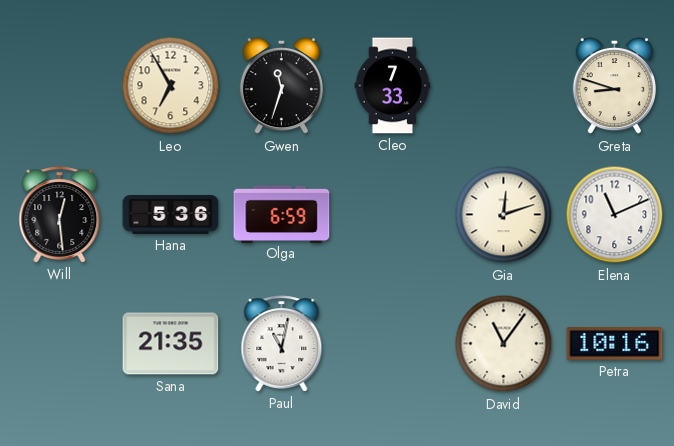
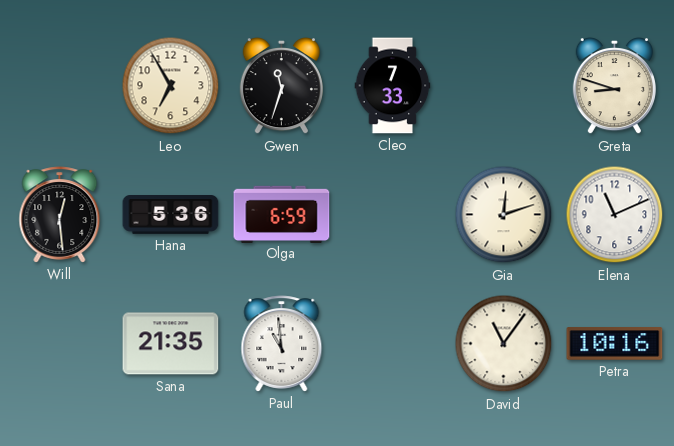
Paul: 11:02 -> 10:59
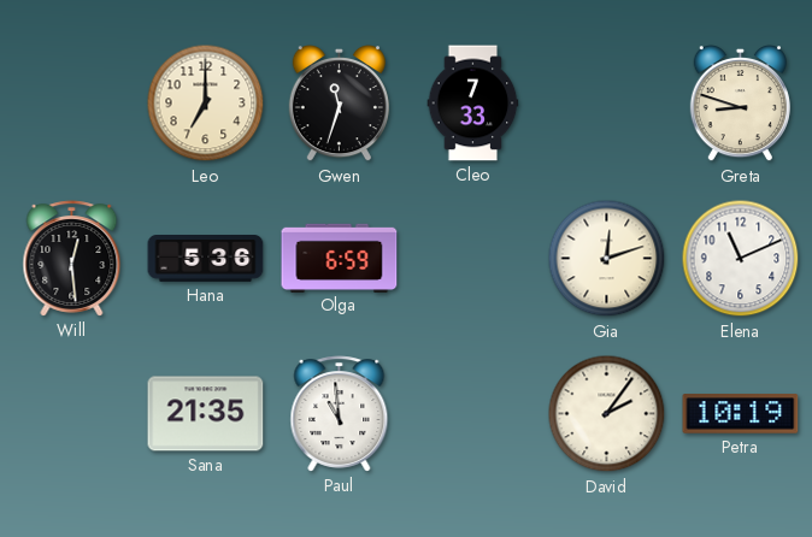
Leo: 6:55 -> 7:00
David: 11:06 -> 2:06
Petra: 10:16 -> 10:19
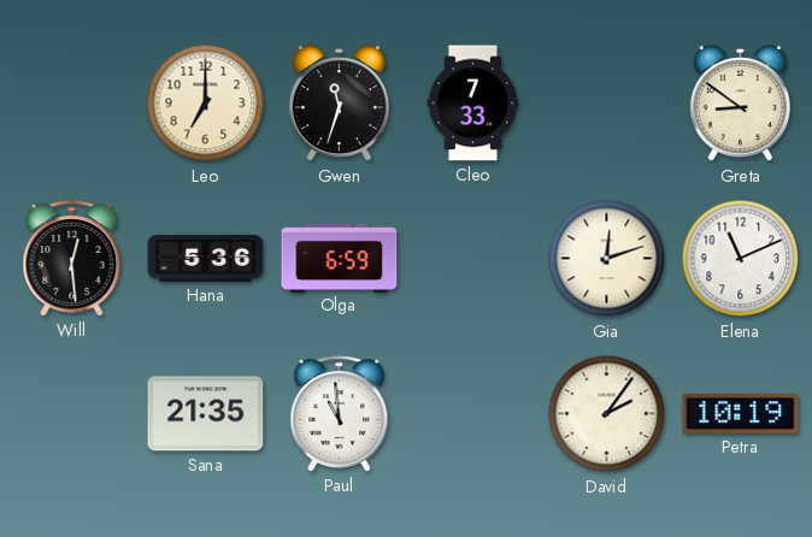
Greta: 8:48 -> 8:51
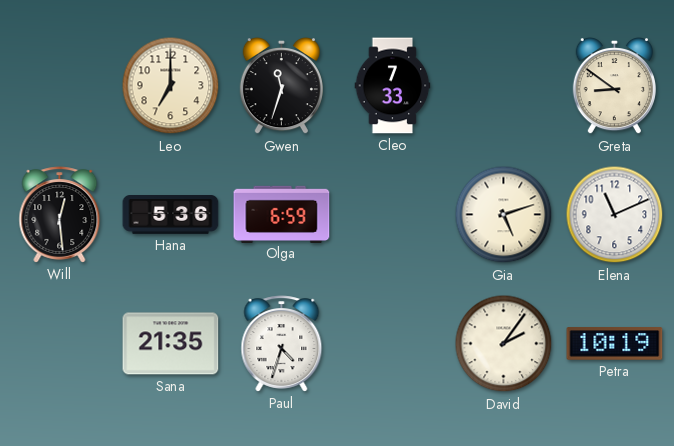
Gia: 12:12 -> 5:12
Paul: 10:59 -> 4:33
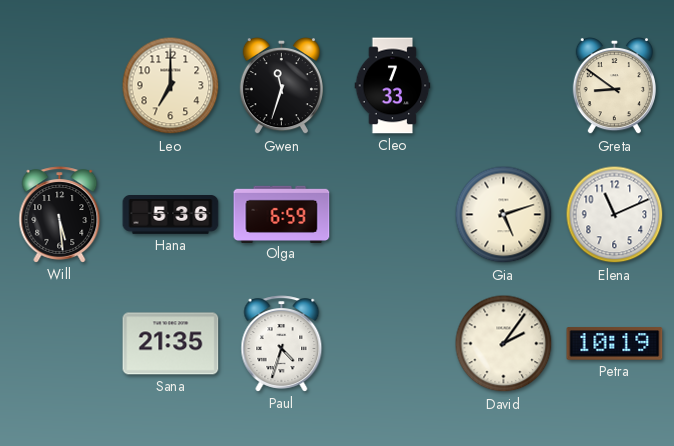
Will: 12:29 -> 5:29
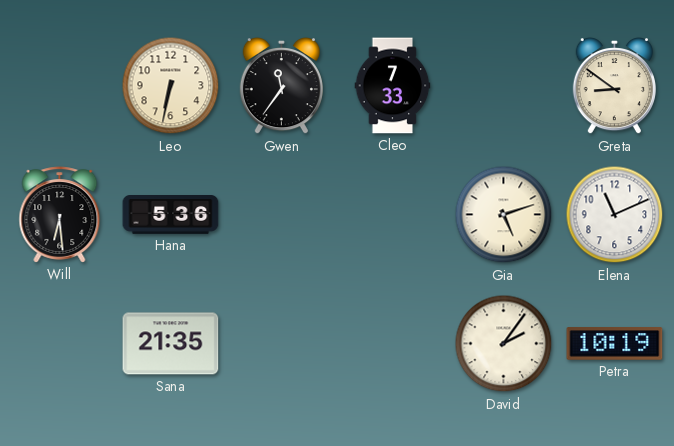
Leo: 7:00 -> 6:32
Gwen: 11:33 -> 11:36
Will: 5:29 -> 6:29
Olga: 6:59 -> none
Paul: 4:33 -> none
